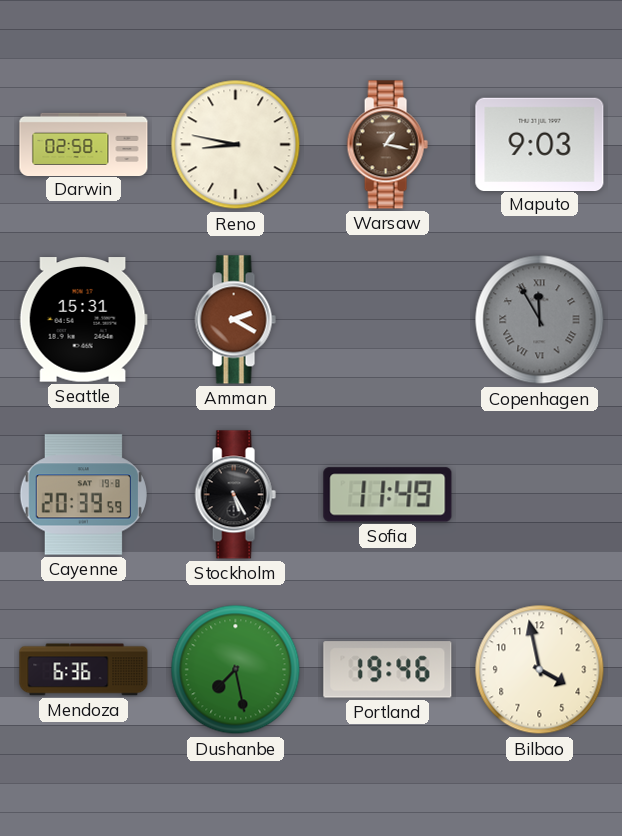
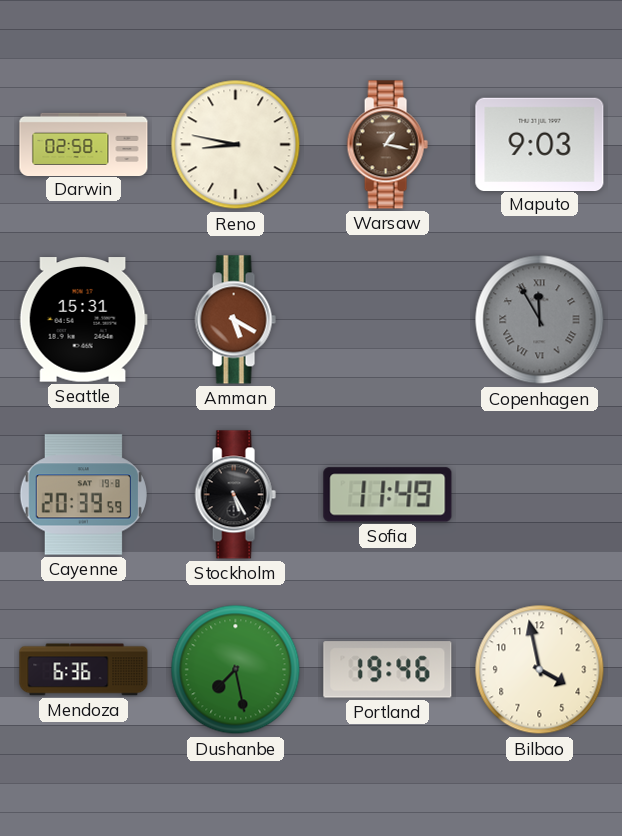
Amman: 2:20 -> 5:20
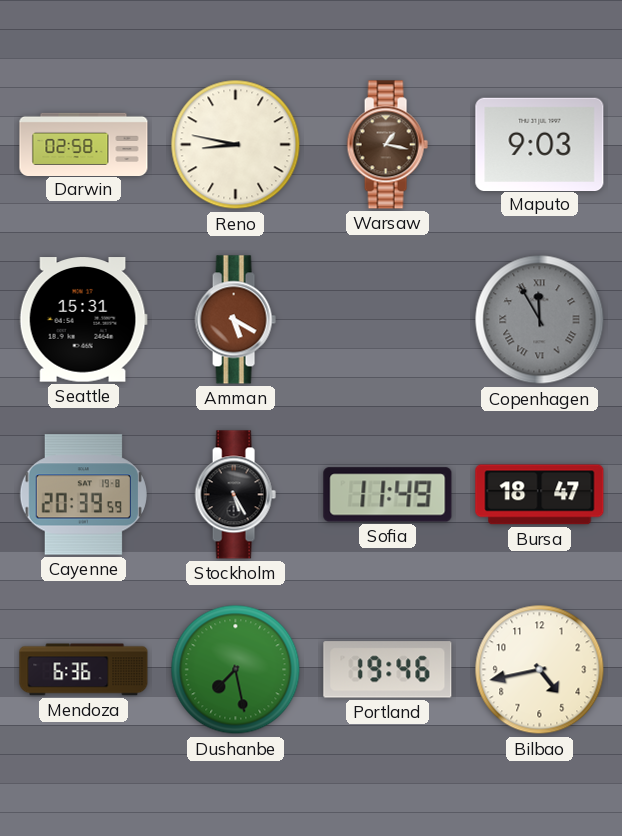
Bursa: none -> 18:47
Bilbao: 3:58 -> 4:43
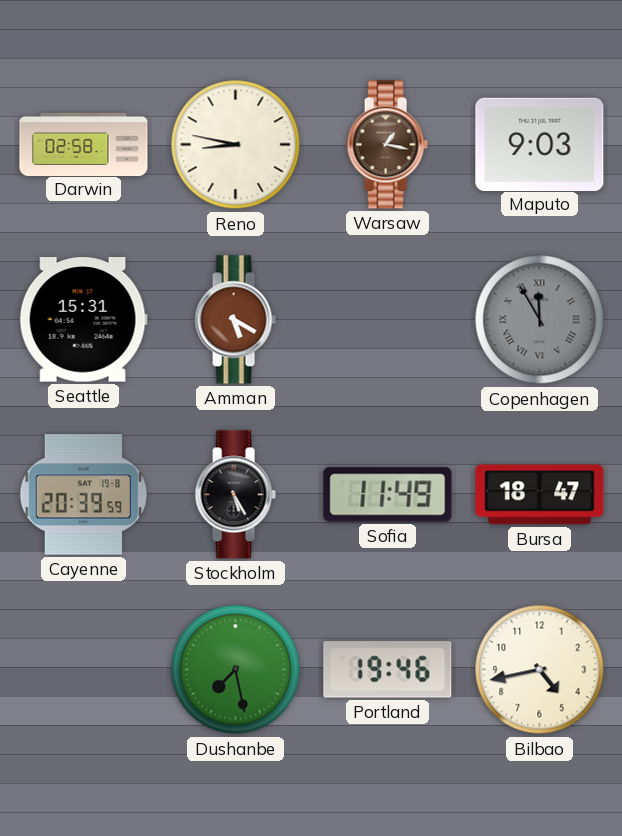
Mendoza: 6:36 -> none
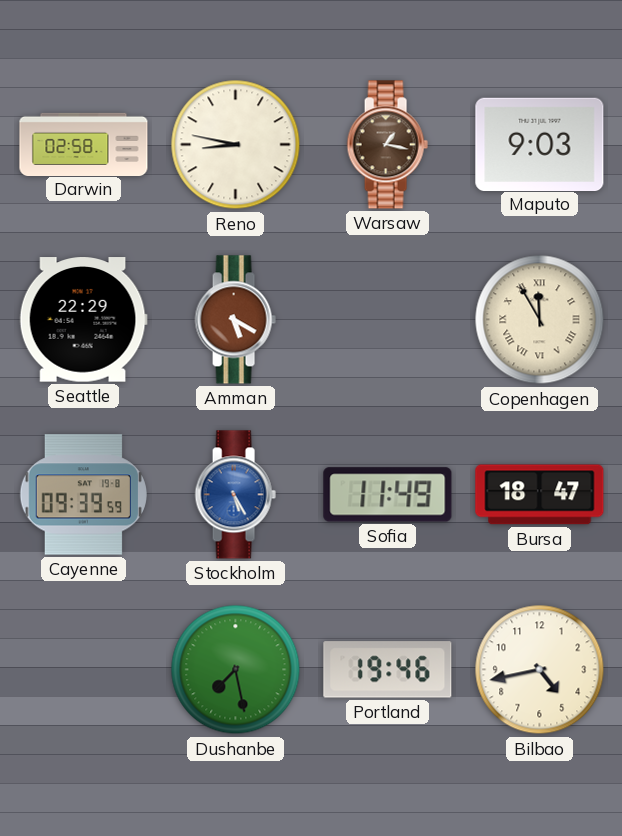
Seattle: 15:31 -> 22:29
Copenhagen dial: grey -> cream
Cayenne: 20:39 -> 09:39
Stockholm dial: black -> blue
